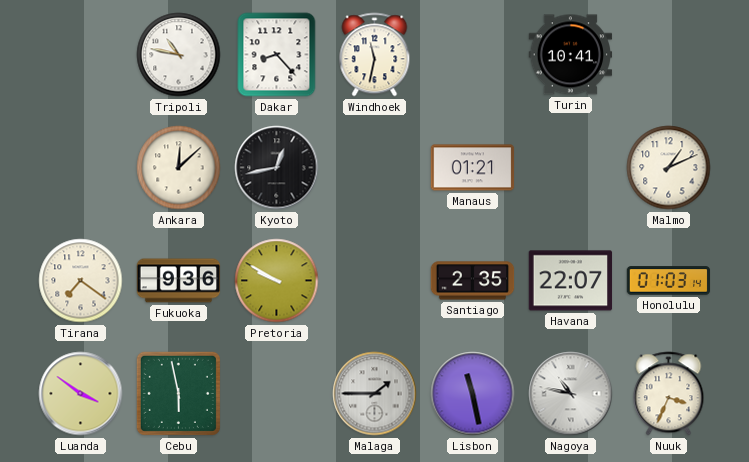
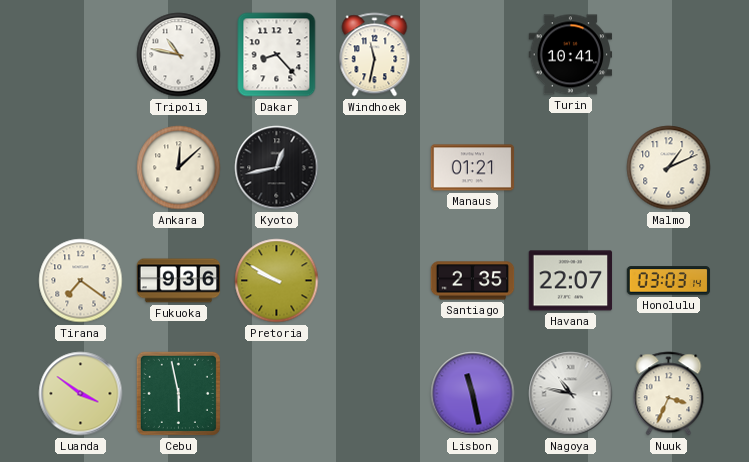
Honolulu: 01:03 -> 03:03
Malaga: 1:45 -> none
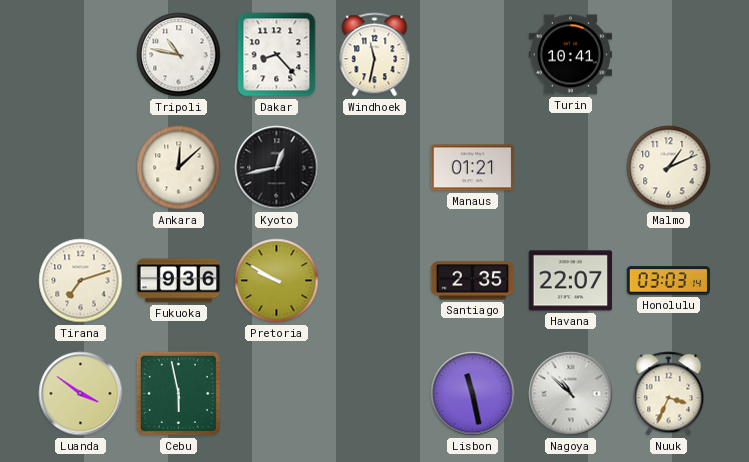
Tirana: 7:21 -> 7:12
Nagoya: 10:47 -> 10:52
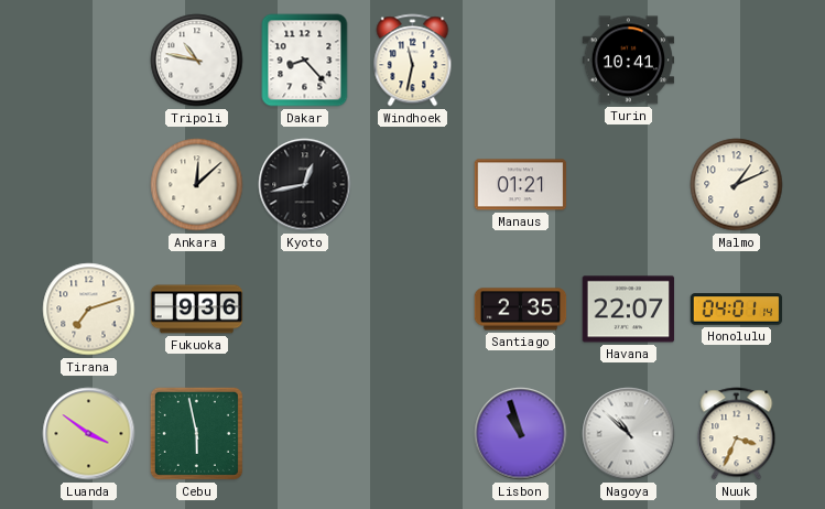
Pretoria: 9:50 -> none
Honolulu: 03:03 -> 04:01
Lisbon: 11:28 -> 10:57
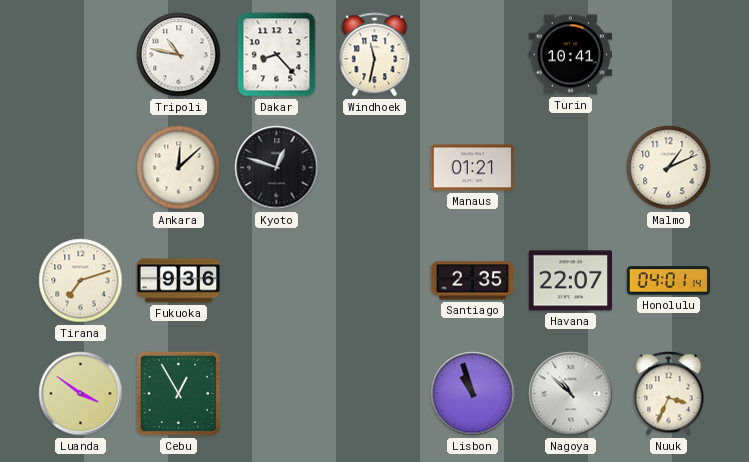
Kyoto: 12:43 -> 12:48
Cebu: 5:58 -> 12:55
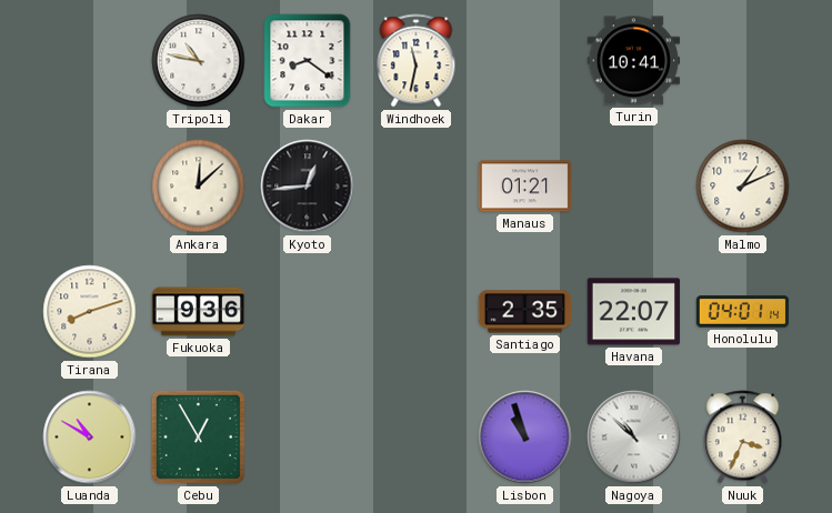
Dakar: 8:23 -> 8:21
Kyoto: 12:48 -> 12:44
Tirana: 7:12 -> 8:12
Luanda: 3:51 -> 10:50
